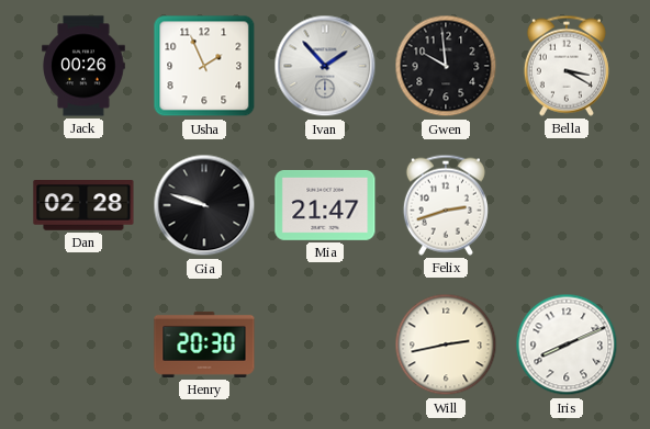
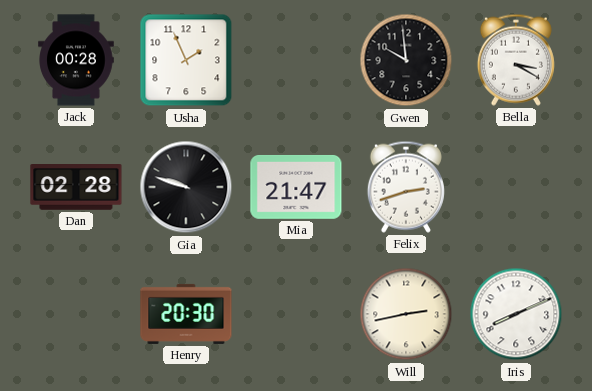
Jack: 00:26 -> 00:28
Ivan: 1:53 -> none
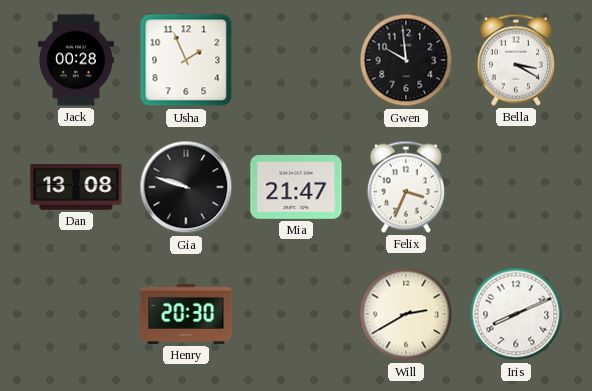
Dan: 02:28 -> 13:08
Felix: 2:42 -> 3:34
Will: 2:43 -> 2:40
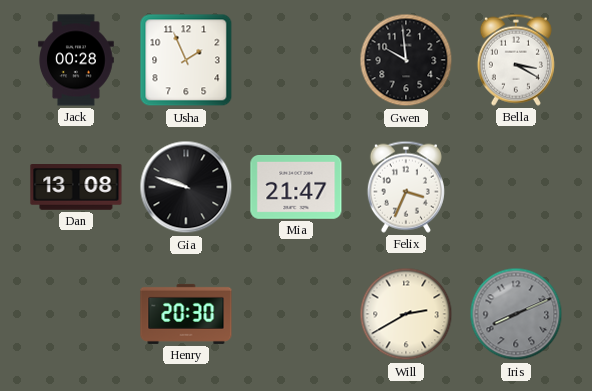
Iris dial: white -> grey
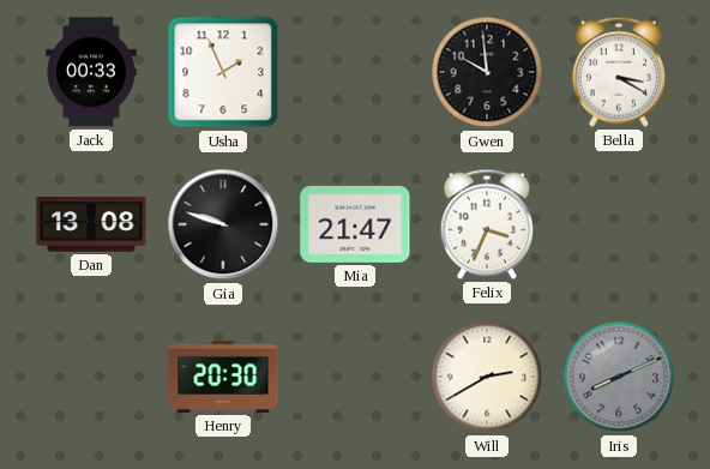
Jack: 00:28 -> 00:33
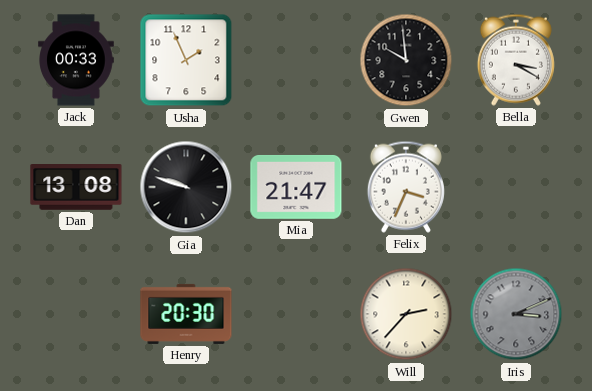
Will: 2:40 -> 2:37
Iris: 8:11 -> 3:11
